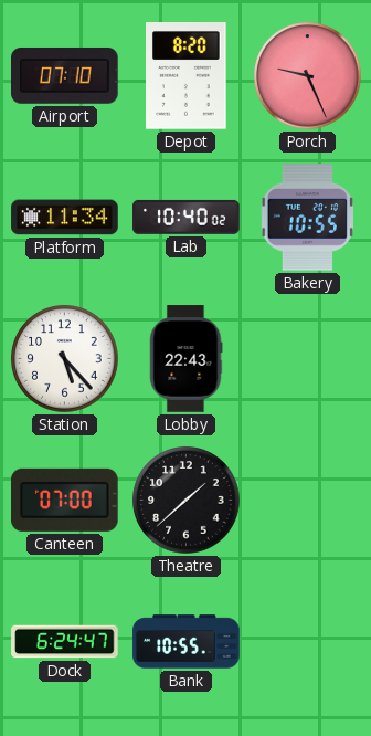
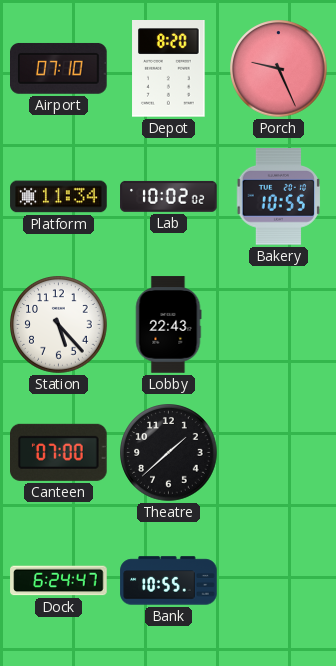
Lab: 10:40 -> 10:02
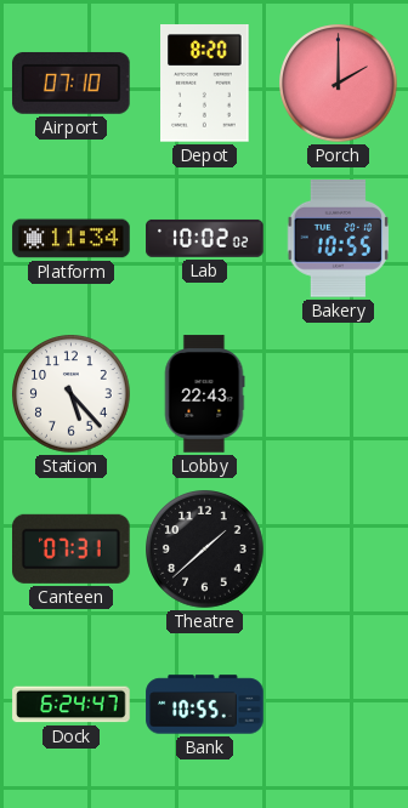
Porch: 9:26 -> 2:00
Canteen: 07:00 -> 07:31
